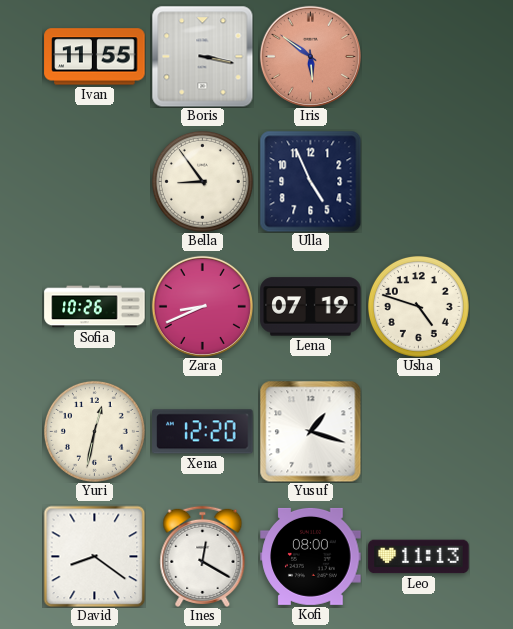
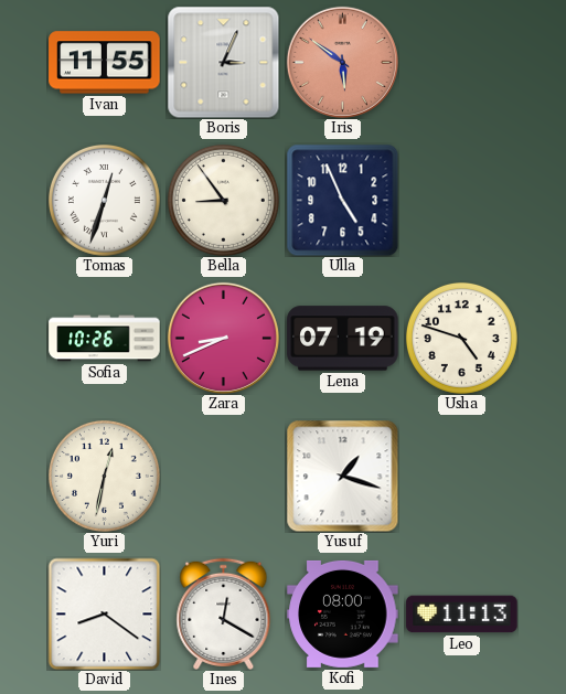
Boris: 3:17 -> 3:04
Tomas: none -> 12:33
Xena: 12:20 -> none
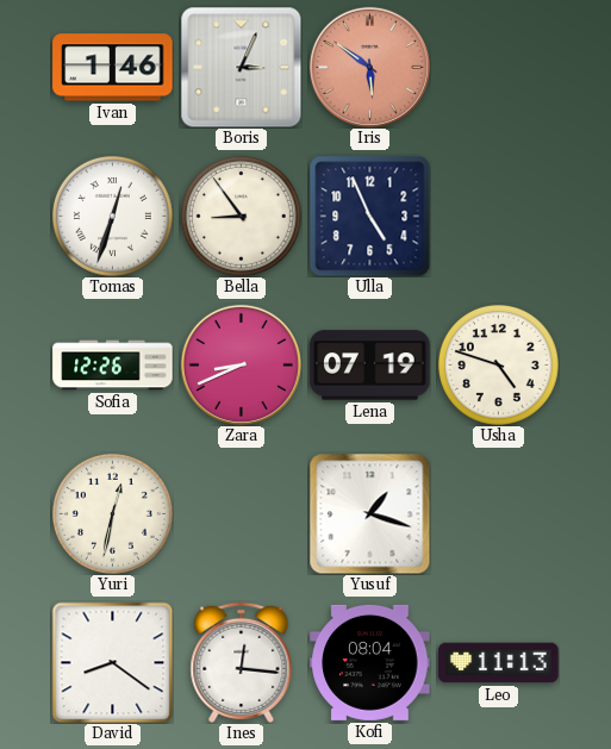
Ivan: 11:55 -> 1:46
Sofia: 10:26 -> 12:26
Ines: 12:20 -> 12:16
Kofi: 08:00 -> 08:04
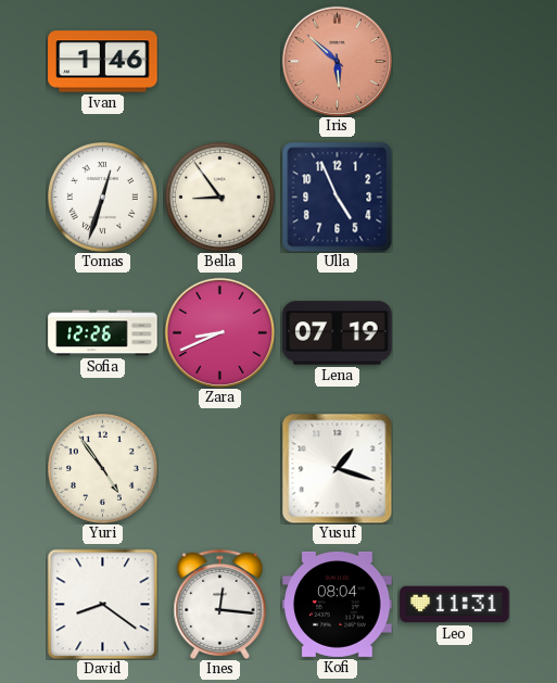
Boris: 3:04 -> none
Iris: 5:51 -> 5:52
Usha: 4:48 -> none
Yuri: 12:32 -> 4:54
Leo: 11:13 -> 11:31
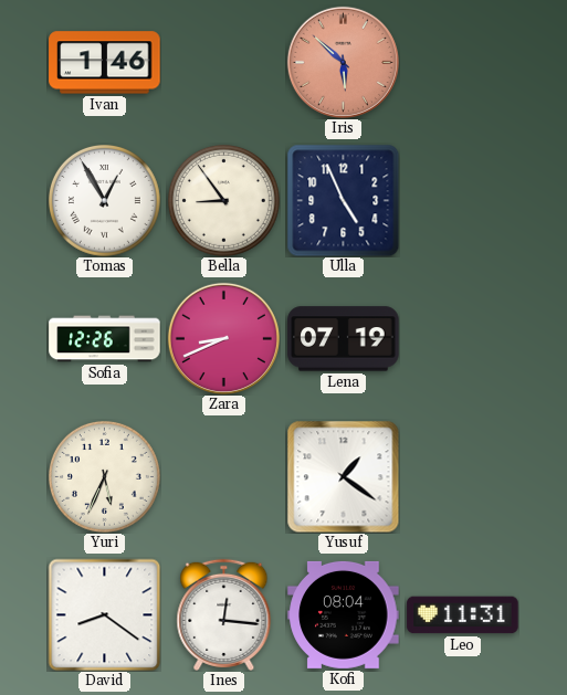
Tomas: 12:33 -> 12:55
Yuri: 4:54 -> 5:34
Yusuf: 1:18 -> 1:21
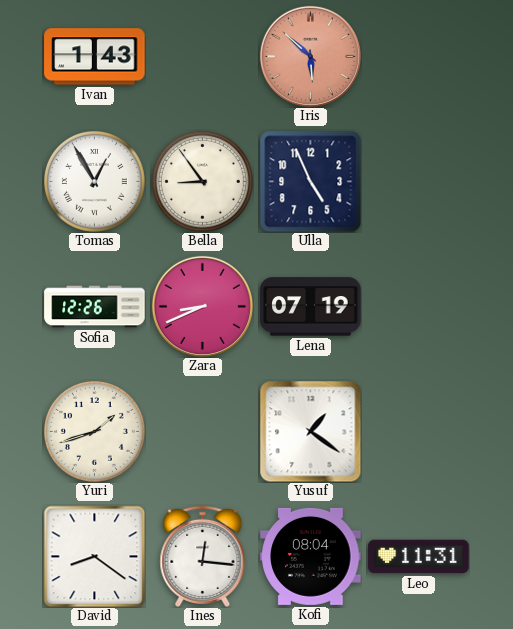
Ivan: 1:46 -> 1:43
Yuri: 5:34 -> 1:42
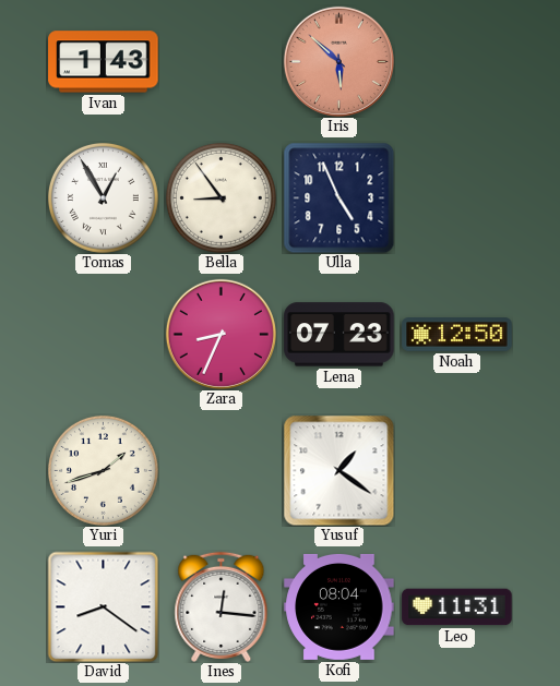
Sofia: 12:26 -> none
Zara: 8:41 -> 8:34
Lena: 07:19 -> 07:23
Noah: none -> 12:50
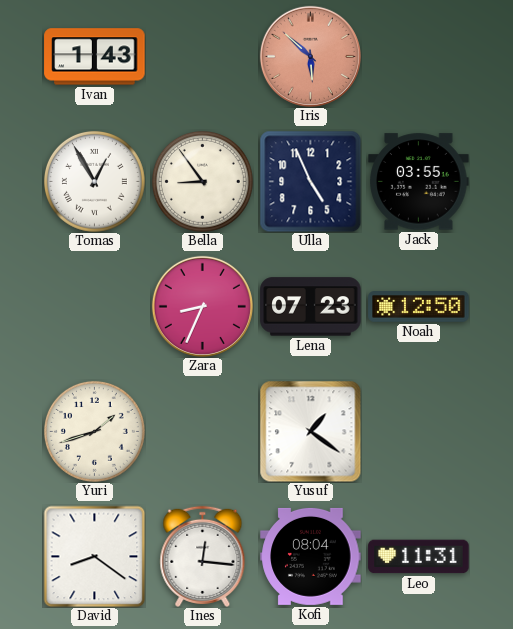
Jack: none -> 03:55
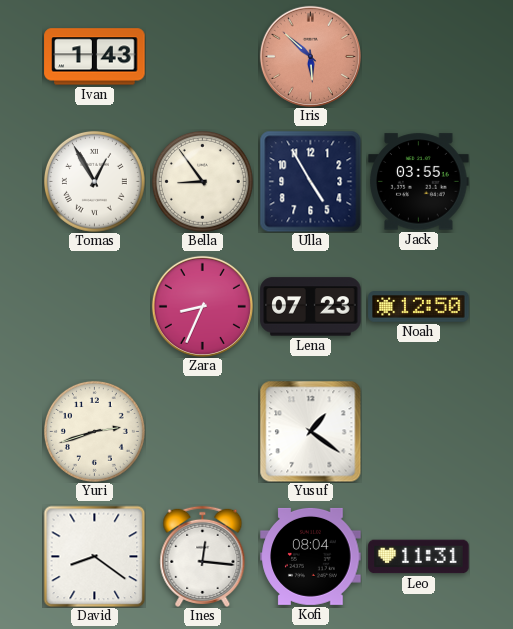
Ulla: 4:56 -> 4:55
Yuri: 1:42 -> 2:42
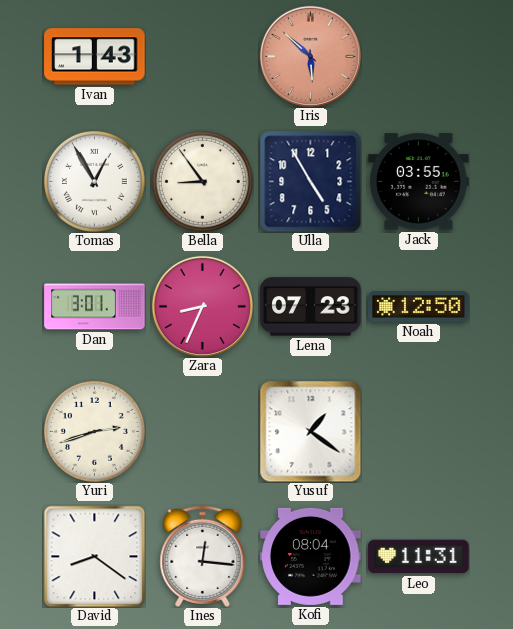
Dan: none -> 3:01
